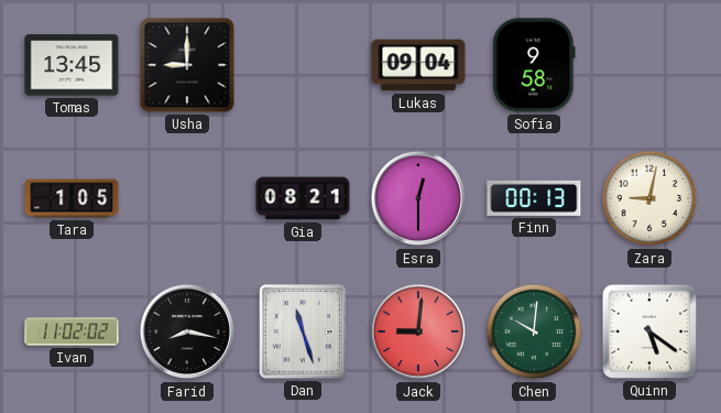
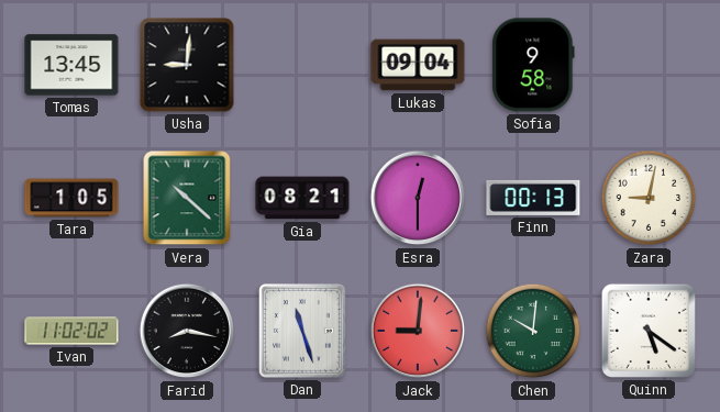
Usha: 9:00 -> 9:01
Vera: none -> 10:22
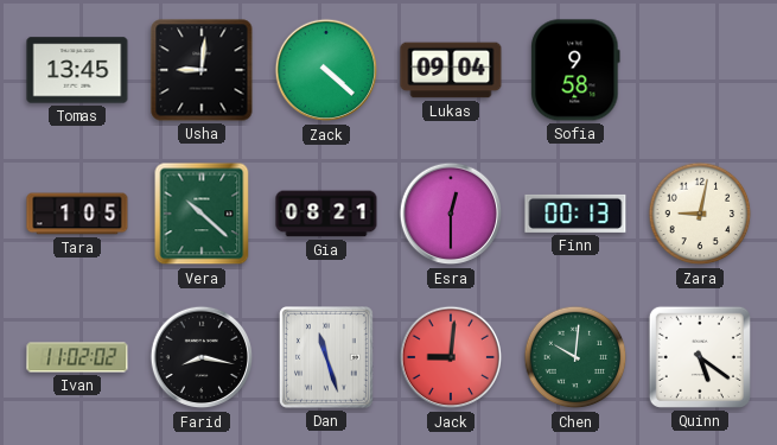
Zack: none -> 4:22
